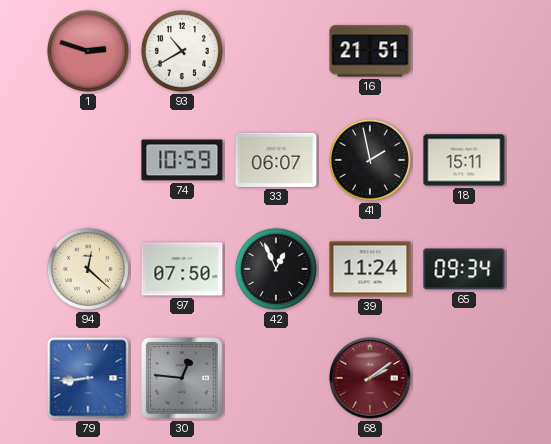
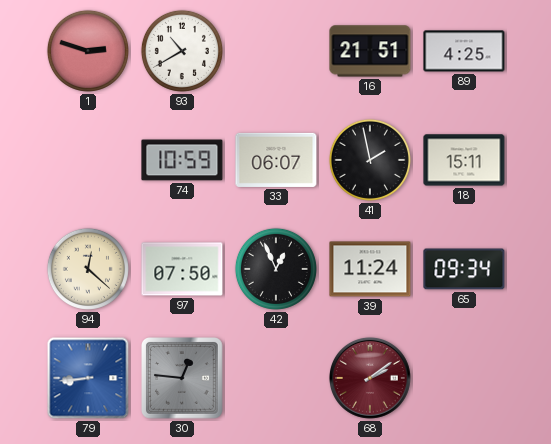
89: none -> 4:25
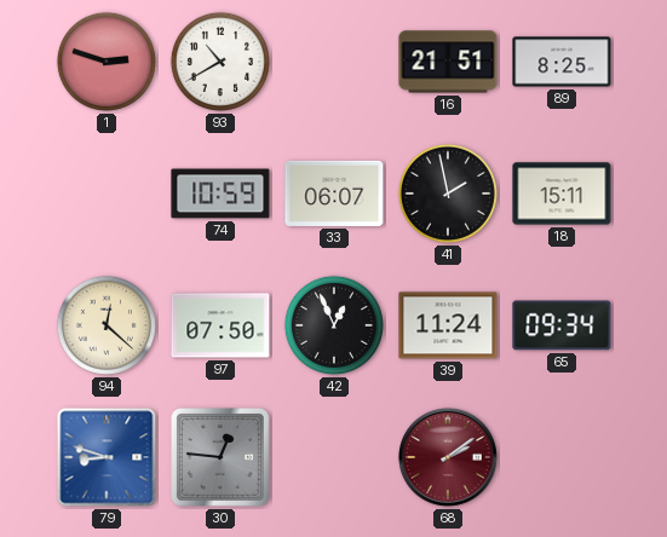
89: 4:25 -> 8:25
79: 8:44 -> 8:48
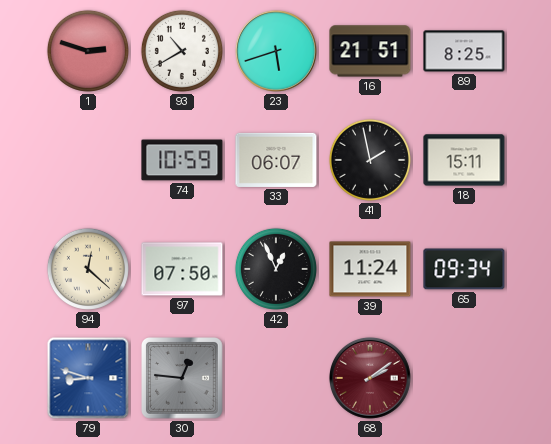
23: none -> 5:42
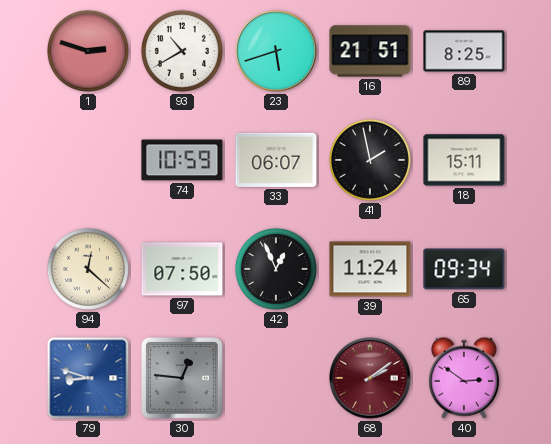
40: none -> 2:51
